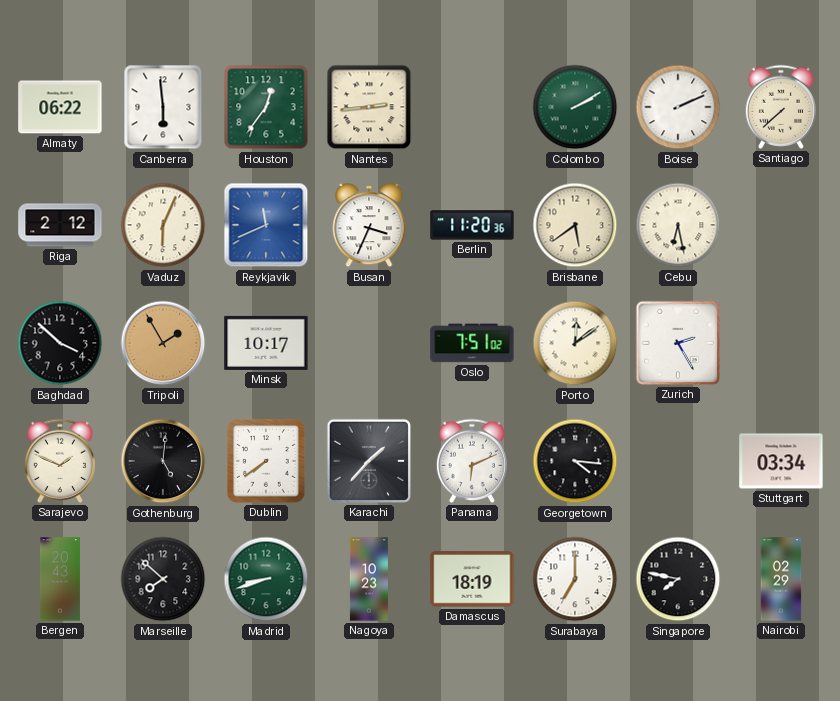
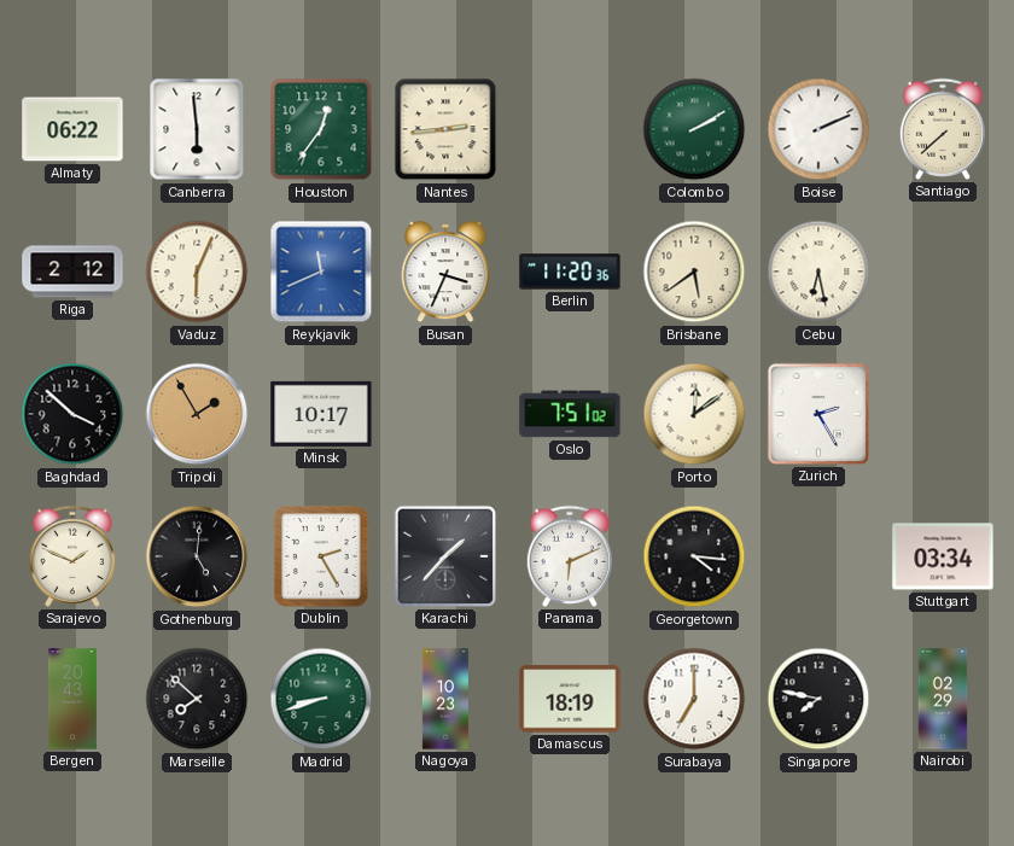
Dublin: 7:39 -> 2:25
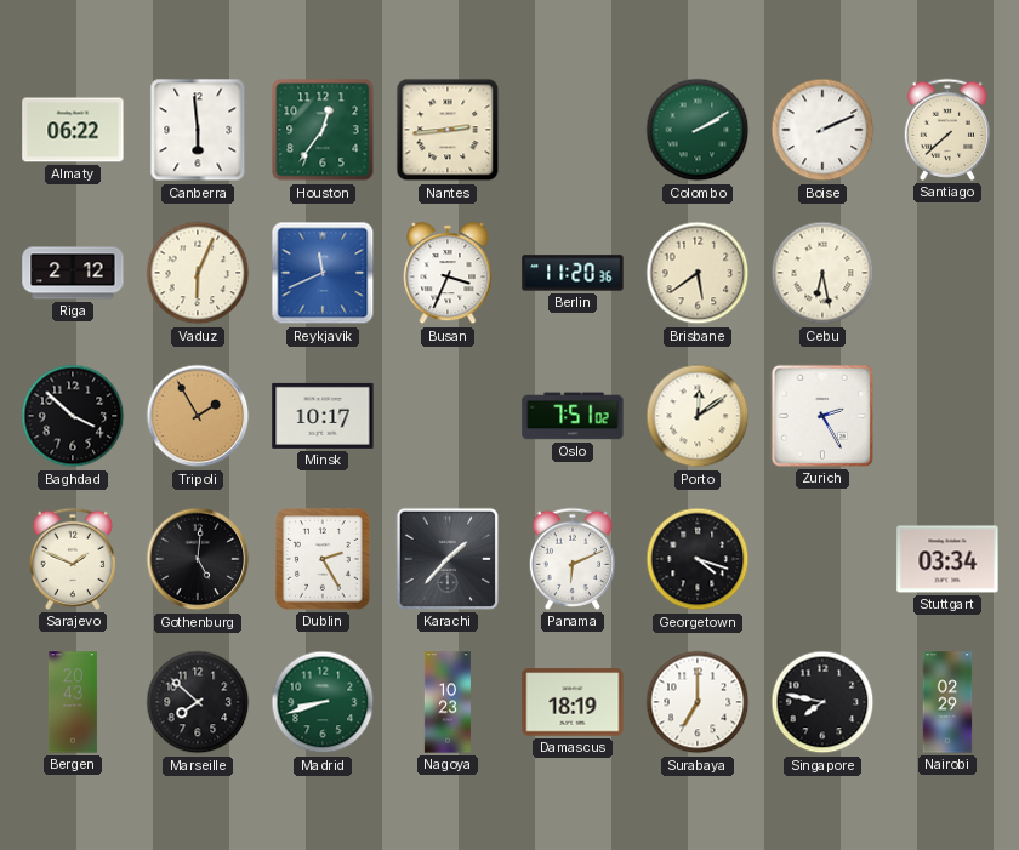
Georgetown: 4:16 -> 4:18
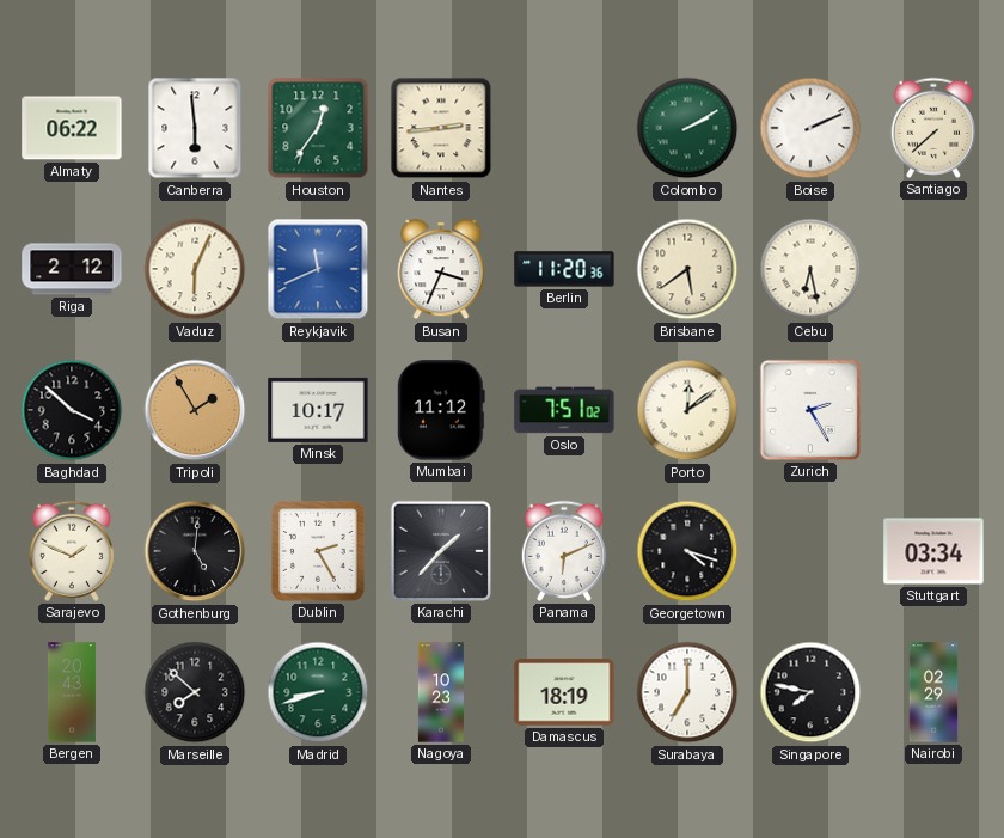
Mumbai: none -> 11:12
